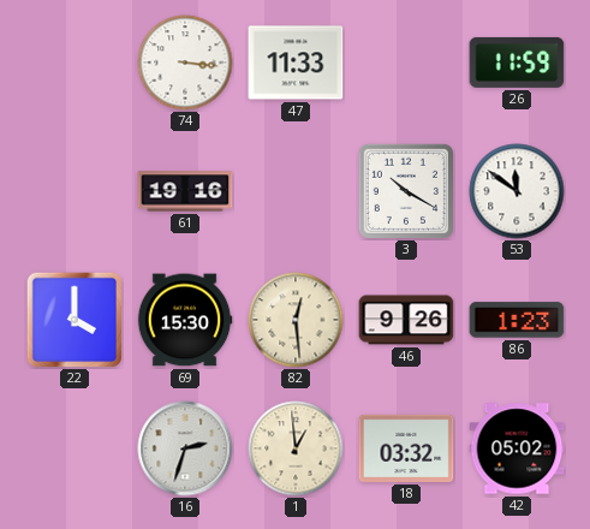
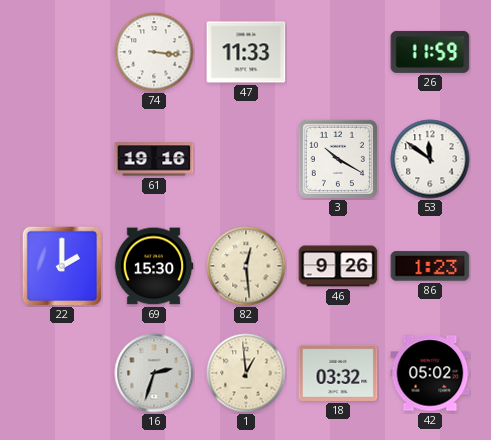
22: 4:00 -> 2:00
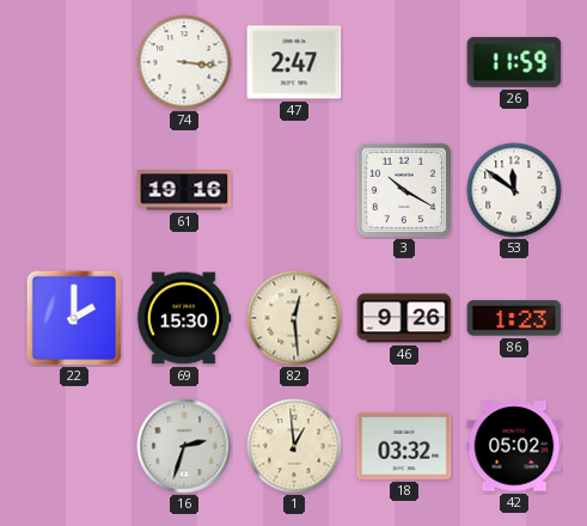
47: 11:33 -> 2:47
